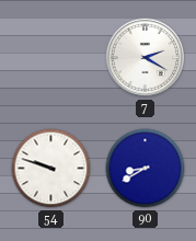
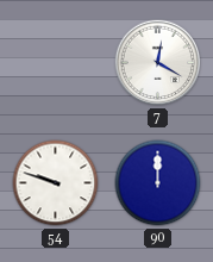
7: 2:20 -> 12:20
90: 8:40 -> 12:00
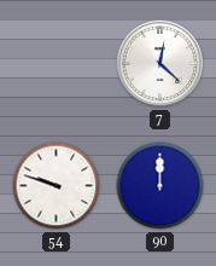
7: 12:20 -> 12:22
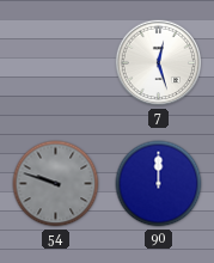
7: 12:22 -> 12:27
54 dial: white -> grey
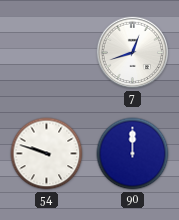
7: 12:27 -> 12:42
54 dial: grey -> white
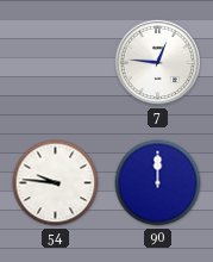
7: 12:42 -> 12:46
54: 9:48 -> 9:46
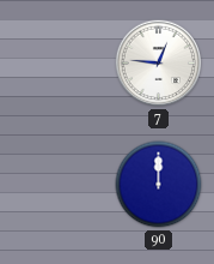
54: 9:46 -> none
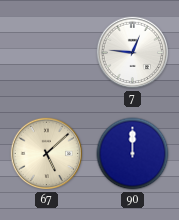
67: none -> 5:08
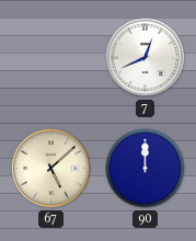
7: 12:46 -> 12:41
